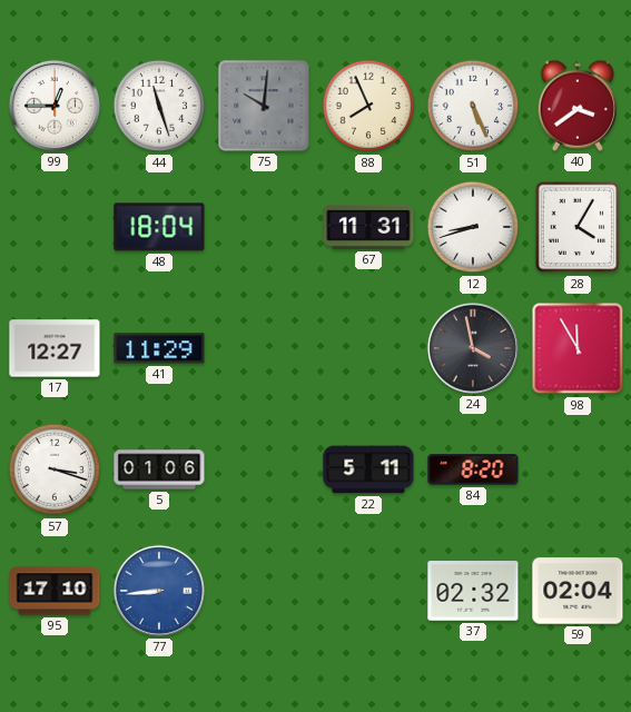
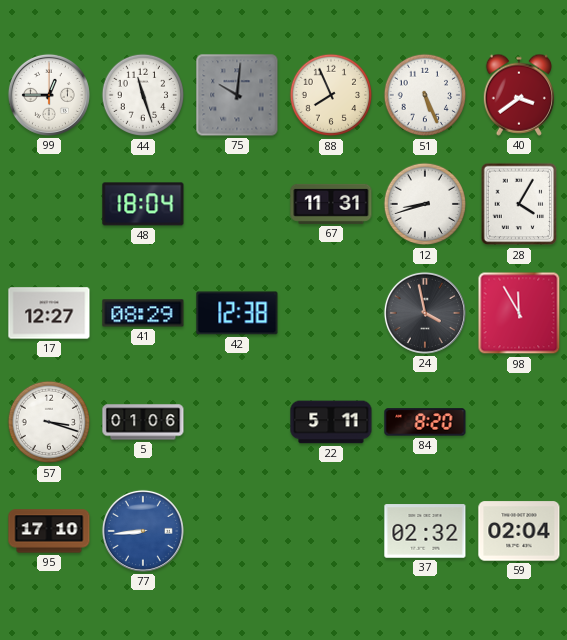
41: 11:29 -> 08:29
42: none -> 12:38
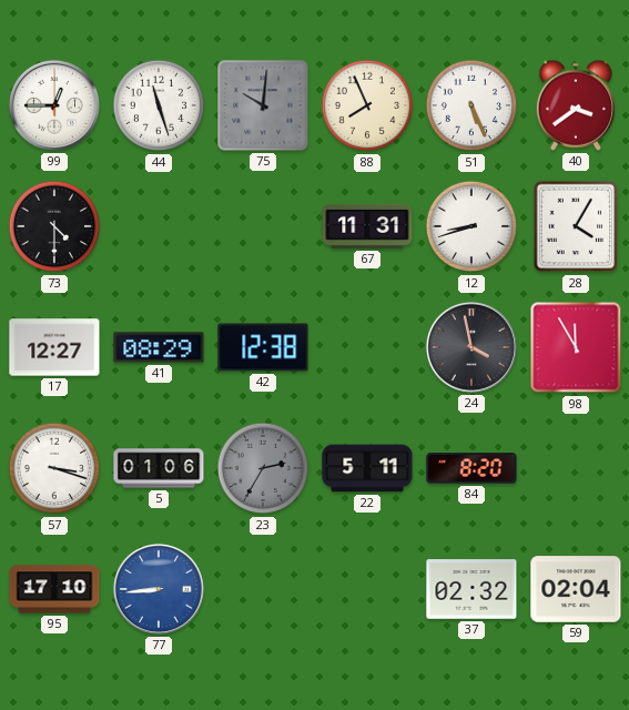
73: none -> 4:30
48: 18:04 -> none
23: none -> 2:35
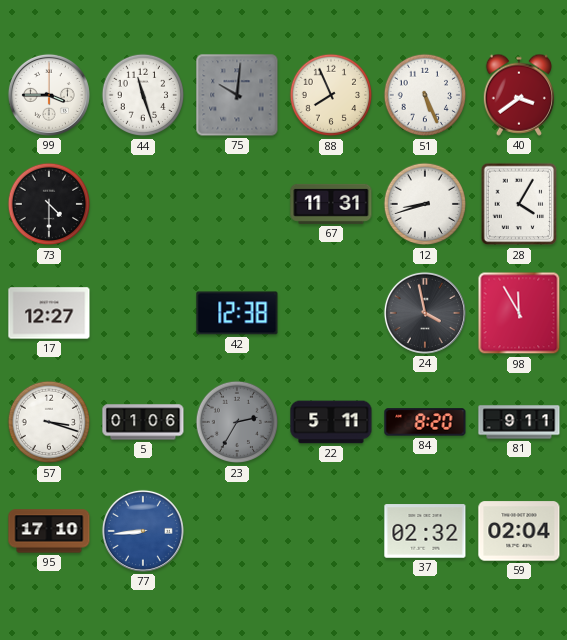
99: 12:45 -> 3:45
41: 08:29 -> none
81: none -> 9:11
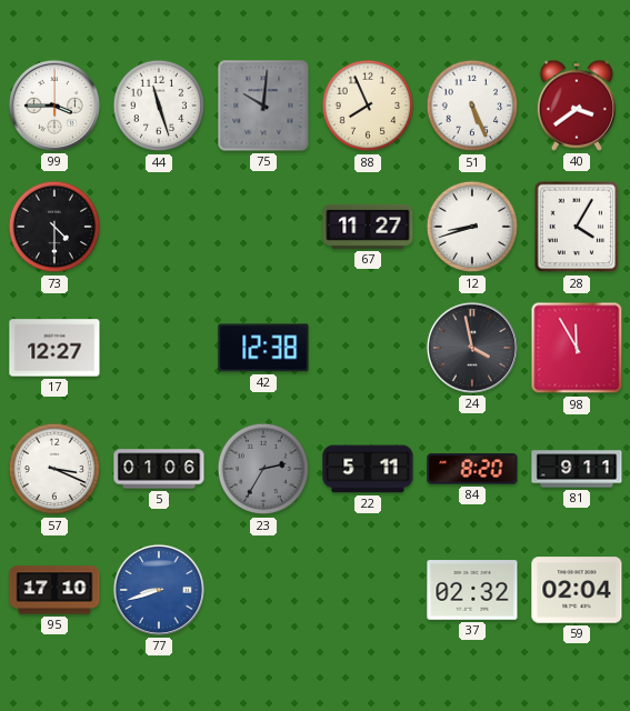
67: 11:31 -> 11:27
57: 3:18 -> 3:19
77: 8:44 -> 8:42
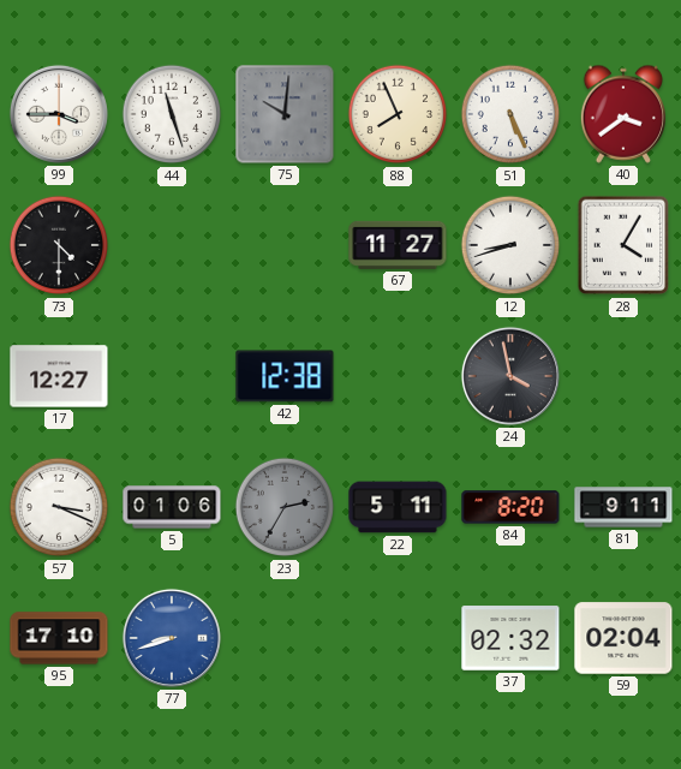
98: 11:55 -> none
